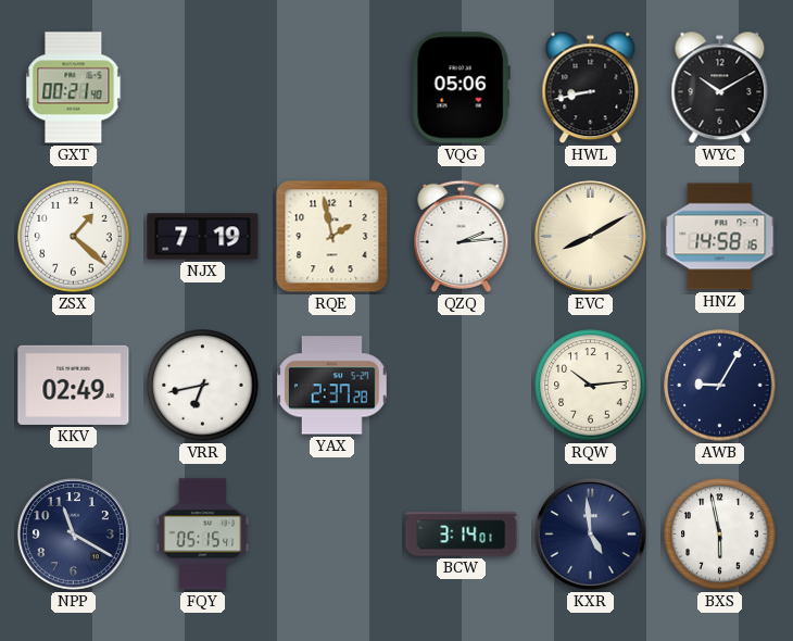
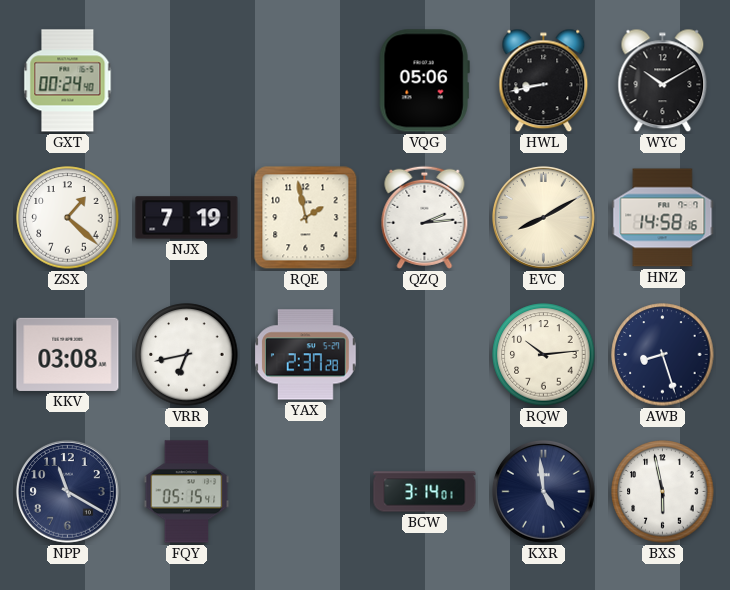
GXT: 00:21 -> 00:24
KKV: 02:49 -> 03:08
AWB: 9:05 -> 8:27
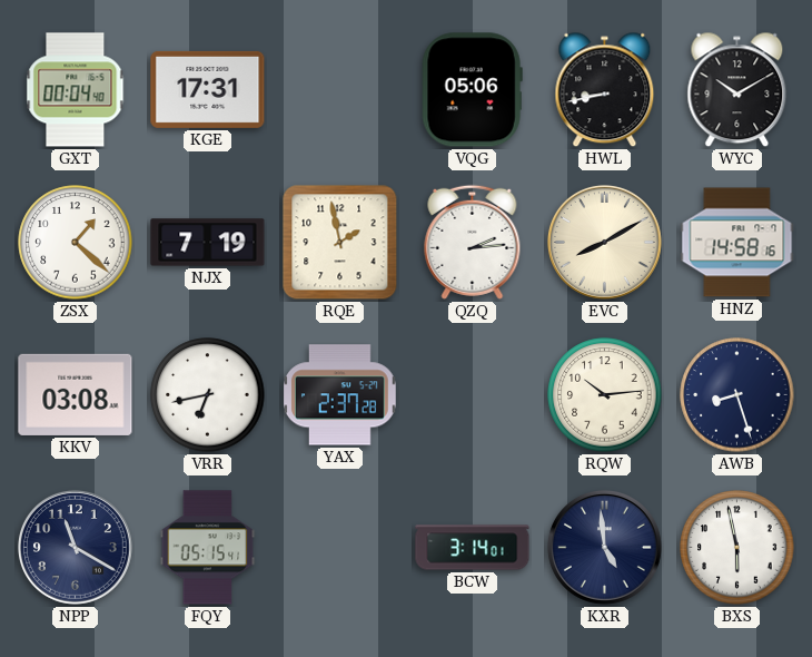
GXT: 00:24 -> 00:04
KGE: none -> 17:31
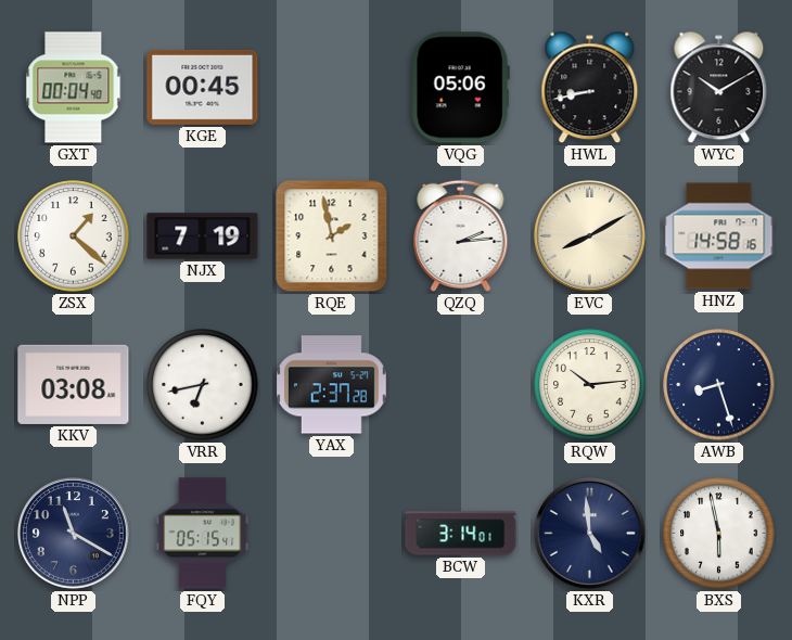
KGE: 17:31 -> 00:45
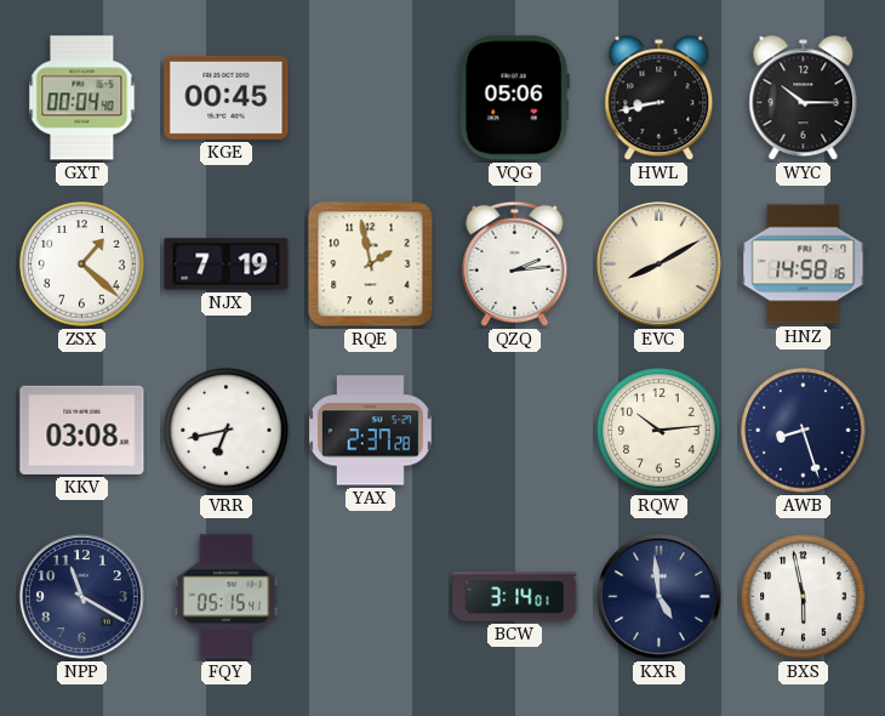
WYC: 10:10 -> 10:15
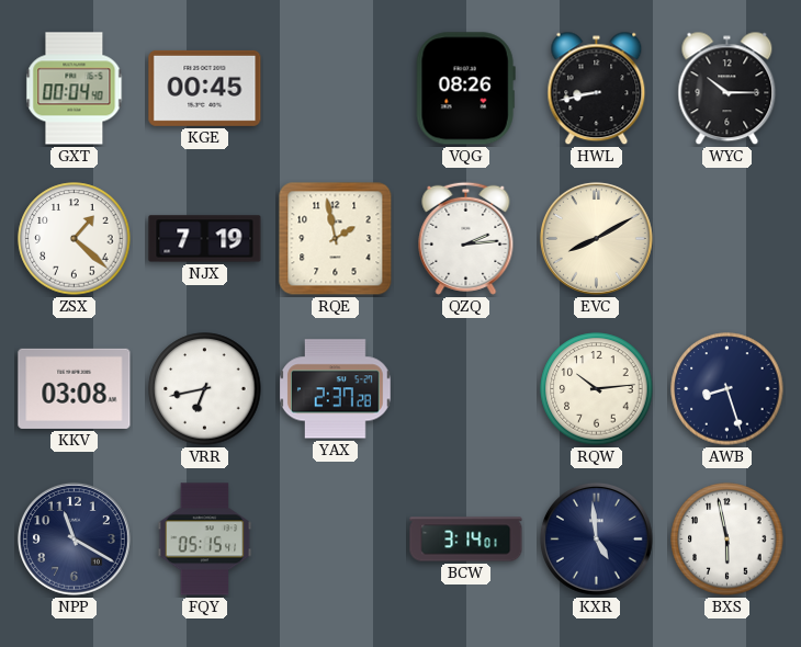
VQG: 05:06 -> 08:26
HNZ: 14:58 -> none
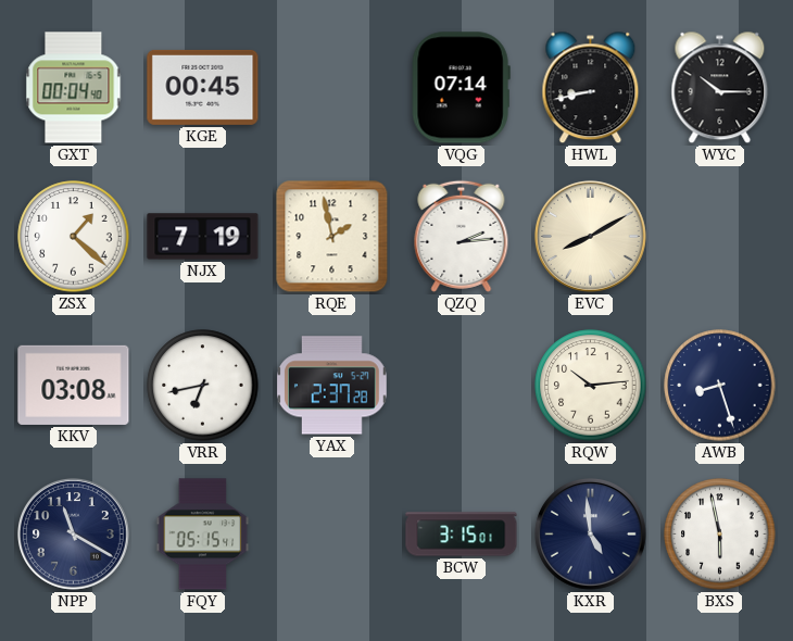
VQG: 08:26 -> 07:14
BCW: 3:14 -> 3:15
